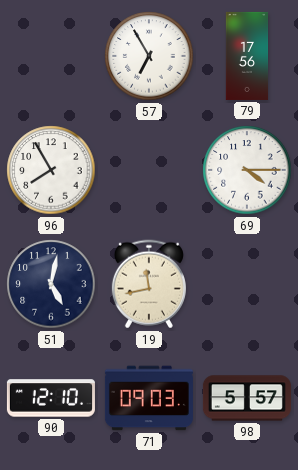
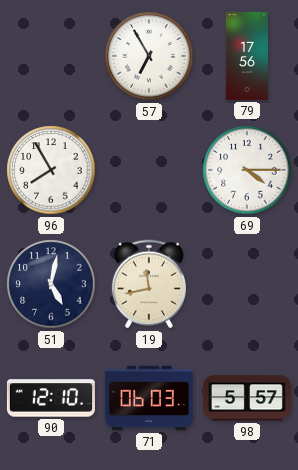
71: 09:03 -> 06:03
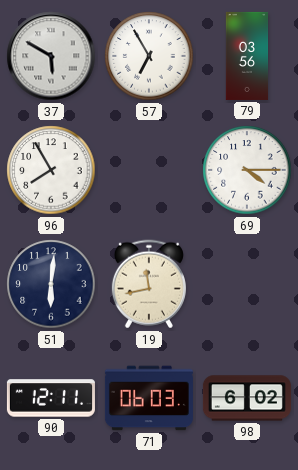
37: none -> 5:50
79: 17:56 -> 03:56
51: 5:02 -> 6:01
90: 12:10 -> 12:11
98: 5:57 -> 6:02
